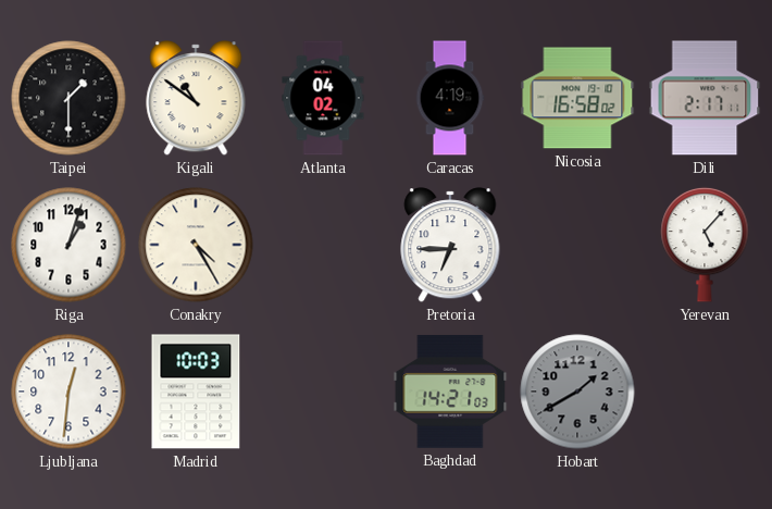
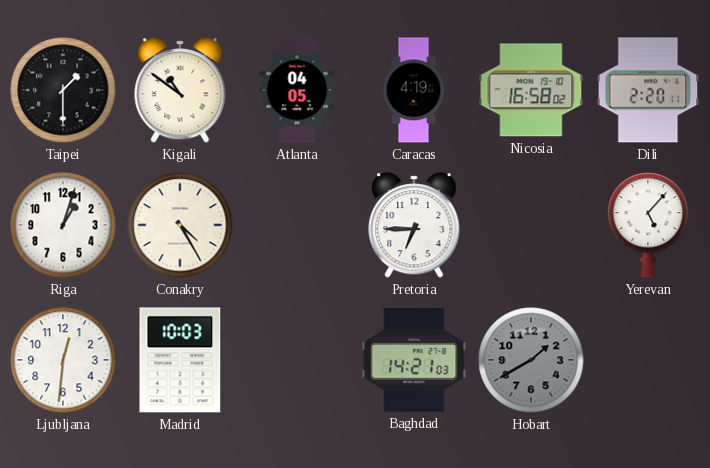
Atlanta: 04:02 -> 04:05
Dili: 2:17 -> 2:20
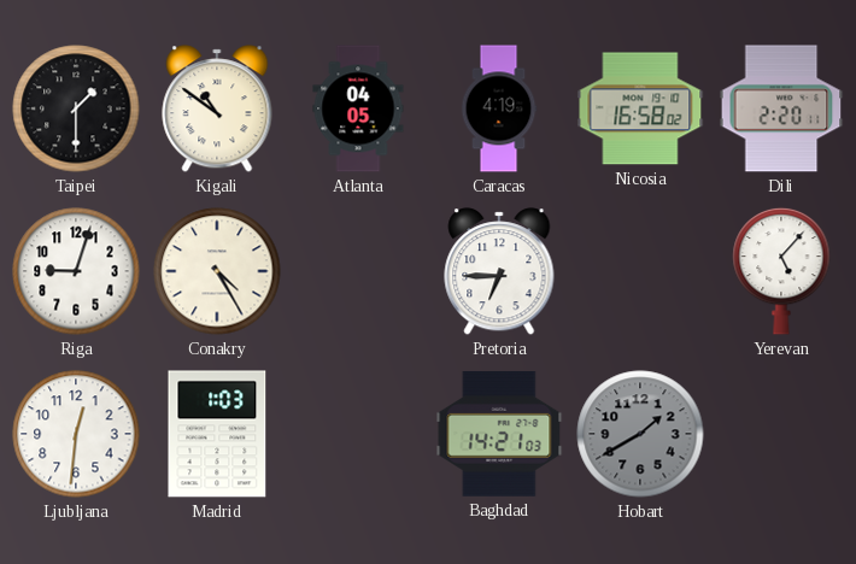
Riga: 1:03 -> 9:03
Madrid: 10:03 -> 1:03
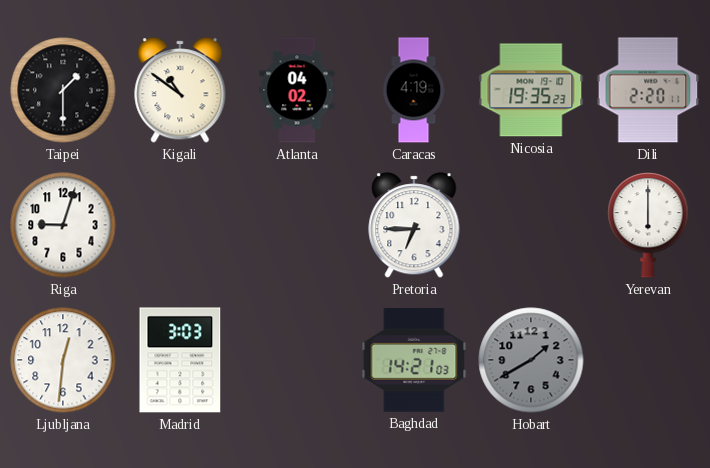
Atlanta: 04:05 -> 04:02
Nicosia: 16:58 -> 19:35
Conakry: 4:25 -> none
Yerevan: 5:07 -> 6:00
Madrid: 1:03 -> 3:03
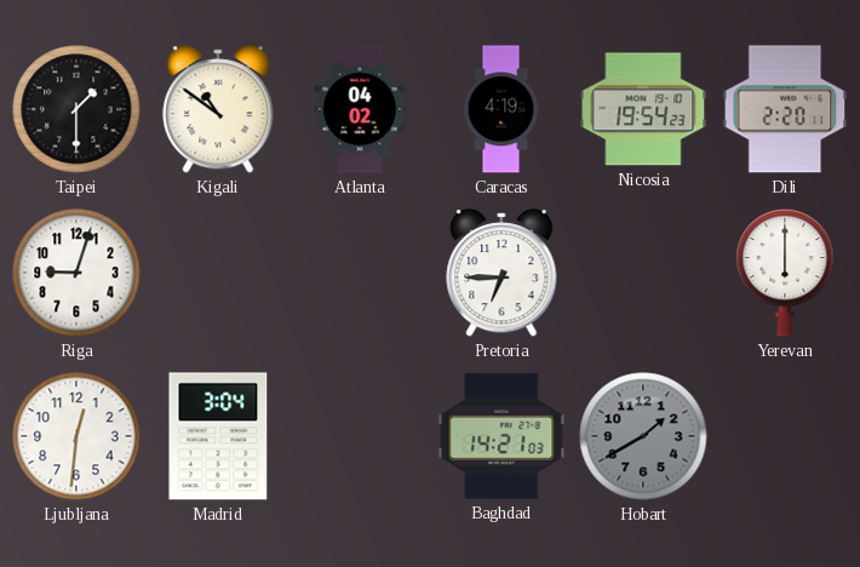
Nicosia: 19:35 -> 19:54
Madrid: 3:03 -> 3:04
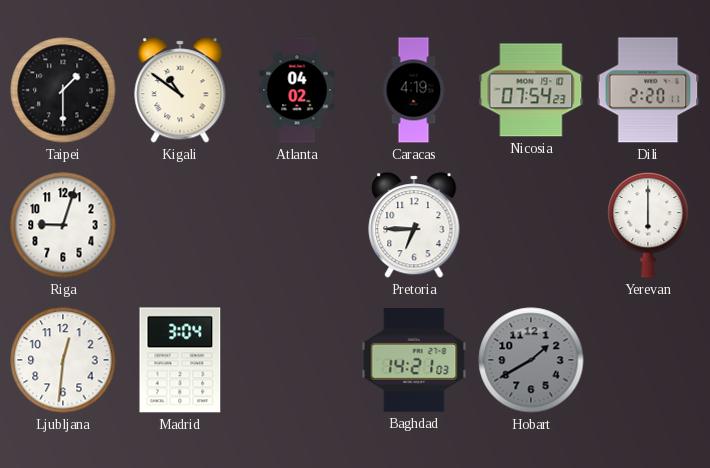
Nicosia: 19:54 -> 07:54
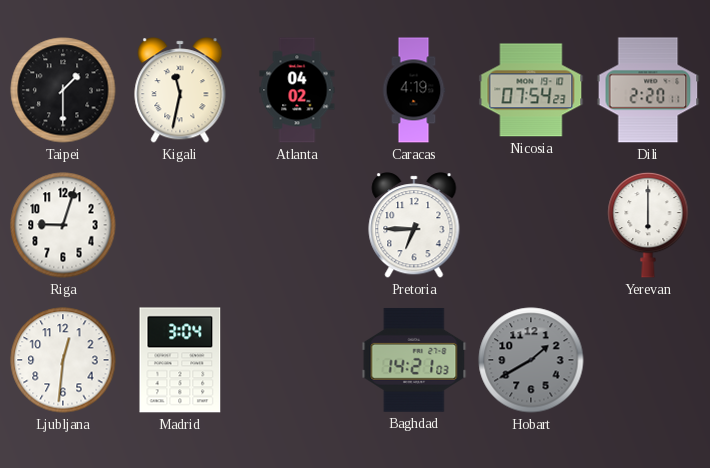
Kigali: 10:51 -> 11:32
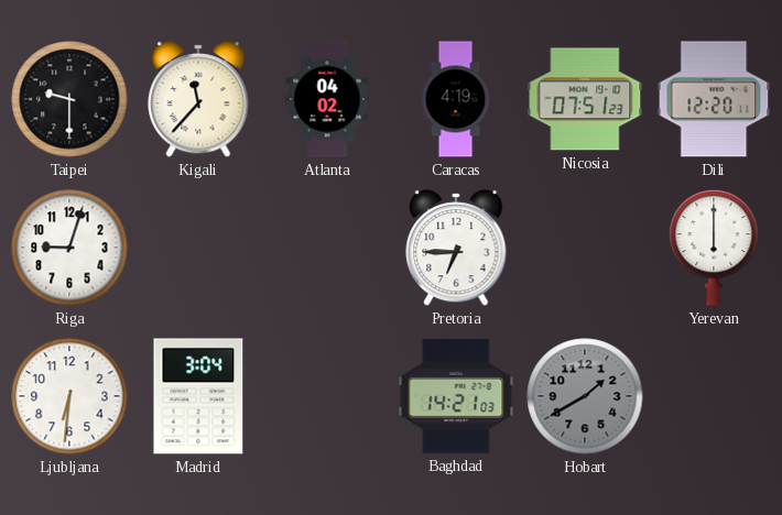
Taipei: 1:30 -> 9:30
Kigali: 11:32 -> 11:37
Nicosia: 07:54 -> 07:51
Dili: 2:20 -> 12:20
Ljubljana: 12:31 -> 6:31
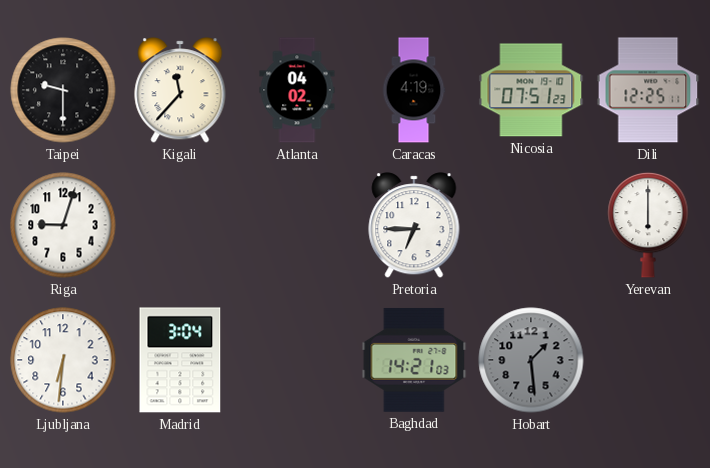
Dili: 12:20 -> 12:25
Hobart: 1:40 -> 1:29
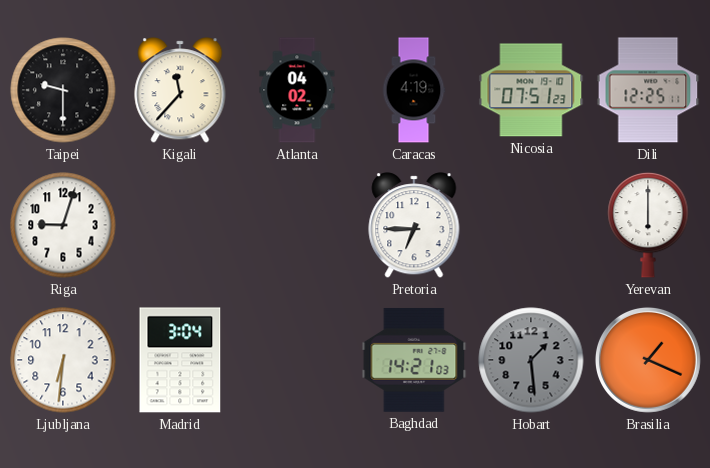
Brasilia: none -> 1:19
